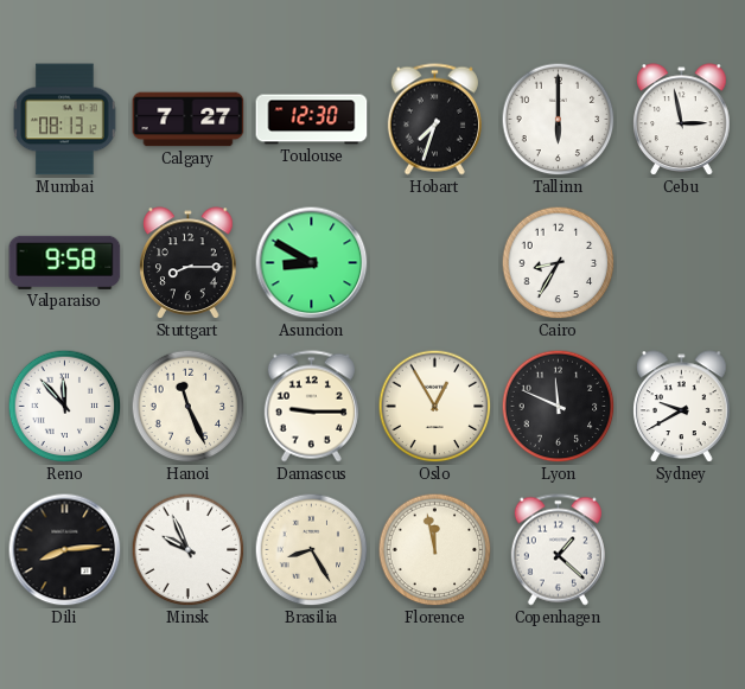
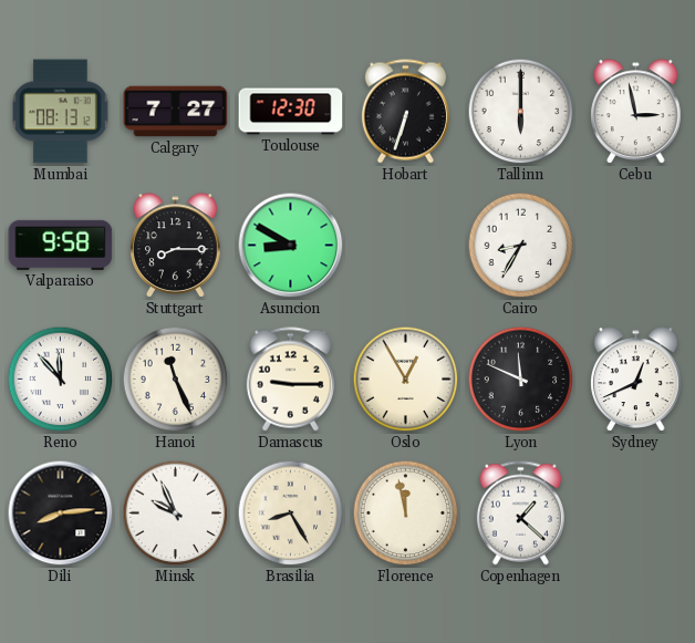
Hobart: 7:33 -> 6:33
Sydney: 9:40 -> 12:41
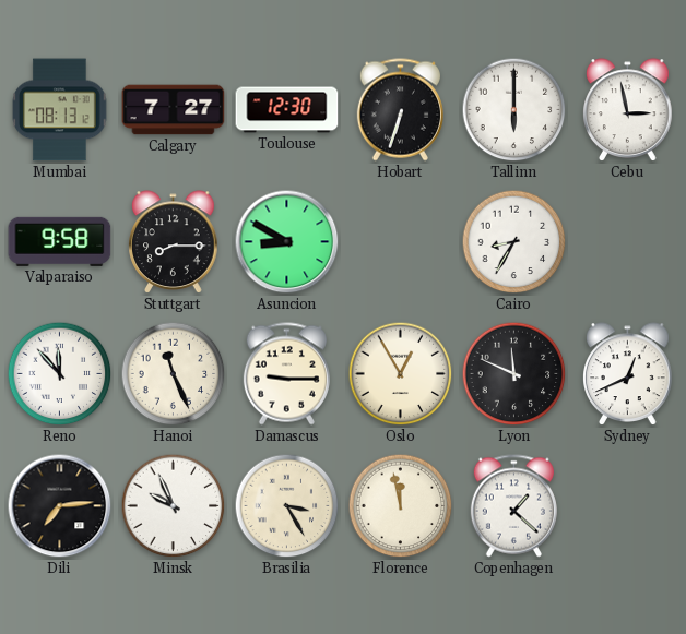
Dili: 8:14 -> 7:14
Brasilia: 8:25 -> 3:25
